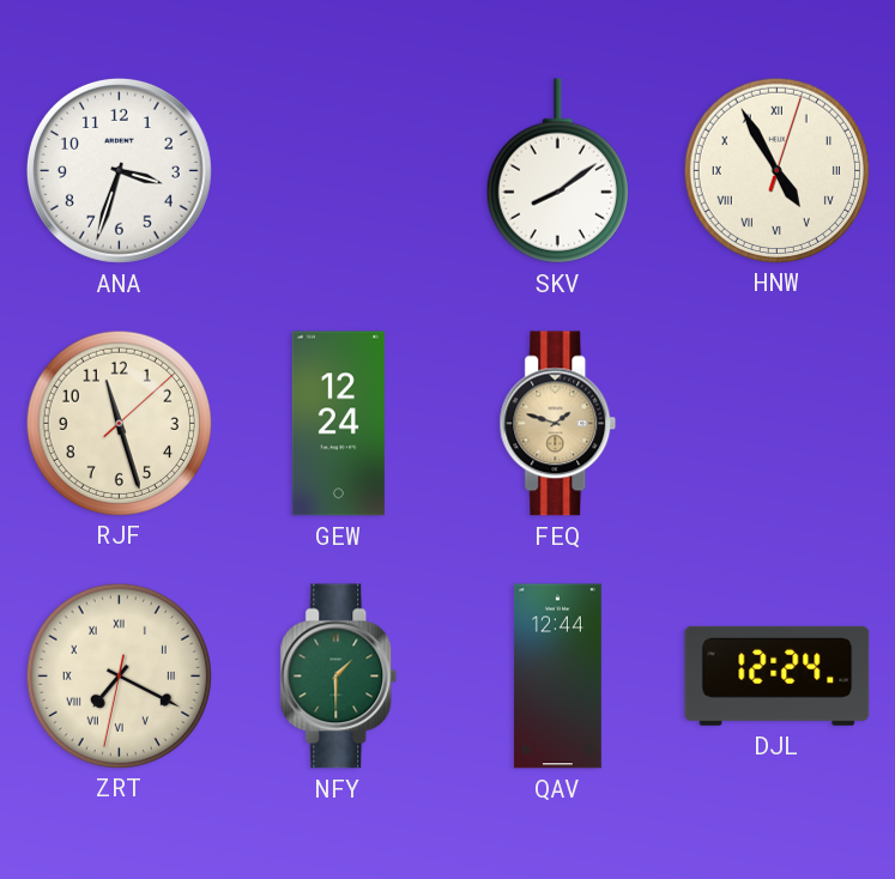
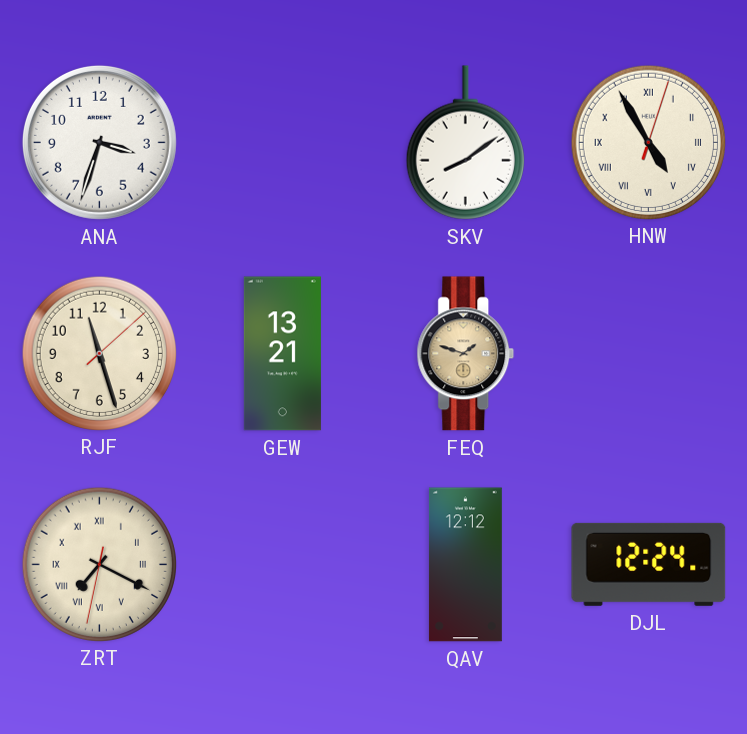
GEW: 12:24 -> 13:21
NFY: 1:30 -> none
QAV: 12:44 -> 12:12
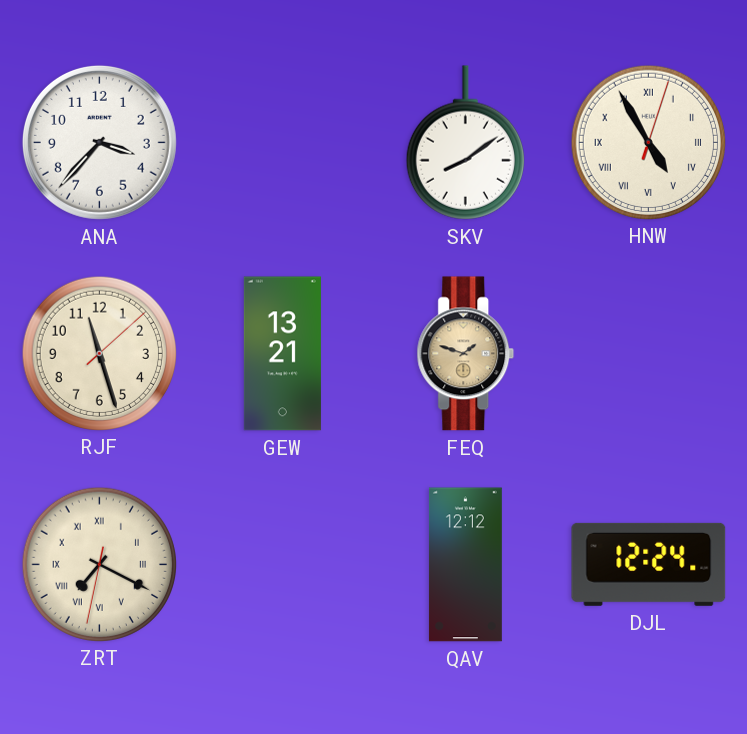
ANA: 3:33 -> 3:37
